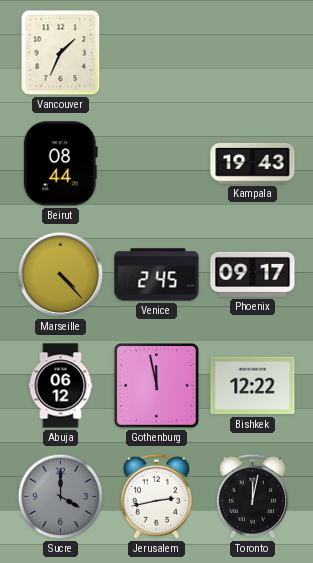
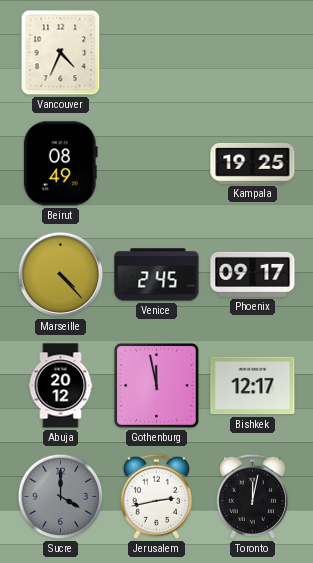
Vancouver: 1:34 -> 4:34
Beirut: 08:44 -> 08:49
Kampala: 19:43 -> 19:25
Abuja: 06:12 -> 20:12
Bishkek: 12:22 -> 12:17
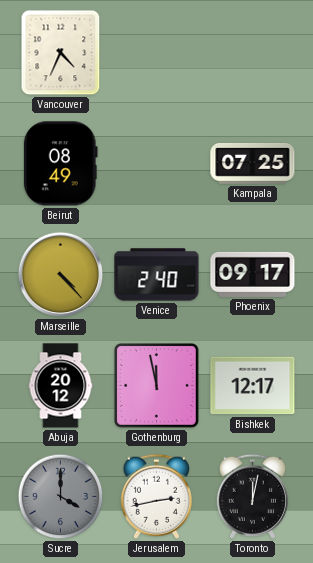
Kampala: 19:25 -> 07:25
Venice: 2:45 -> 2:40
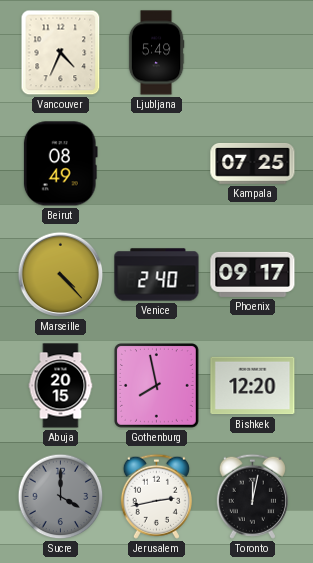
Ljubljana: none -> 5:49
Abuja: 20:12 -> 20:15
Gothenburg: 11:58 -> 7:58
Bishkek: 12:17 -> 12:20
